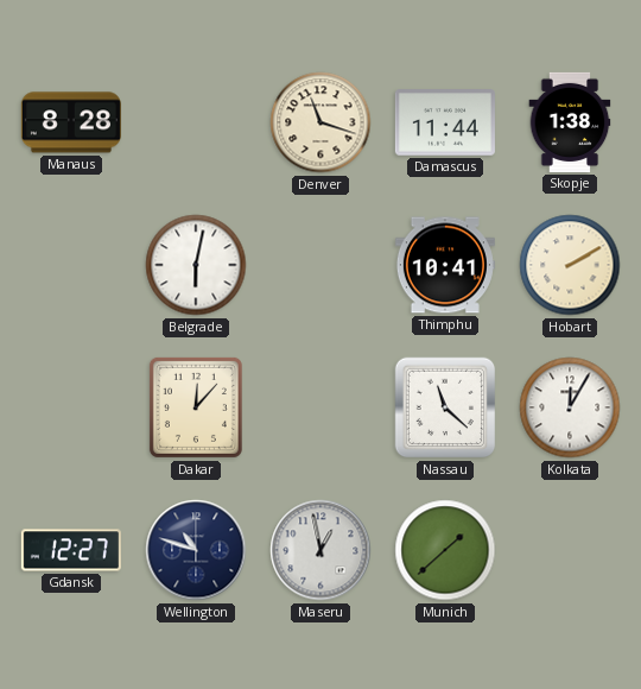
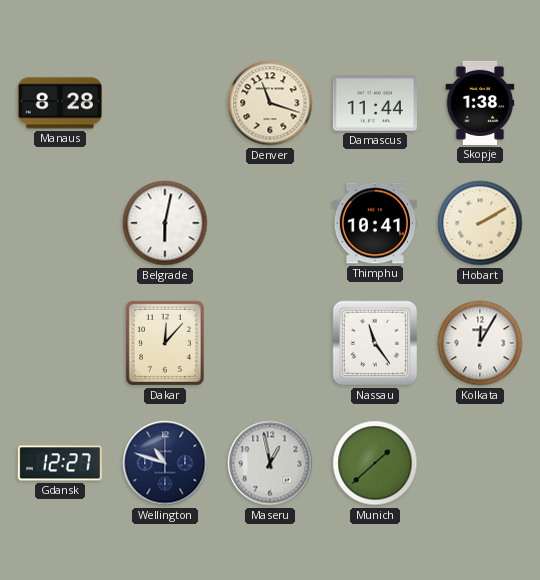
Nassau: 11:22 -> 11:24
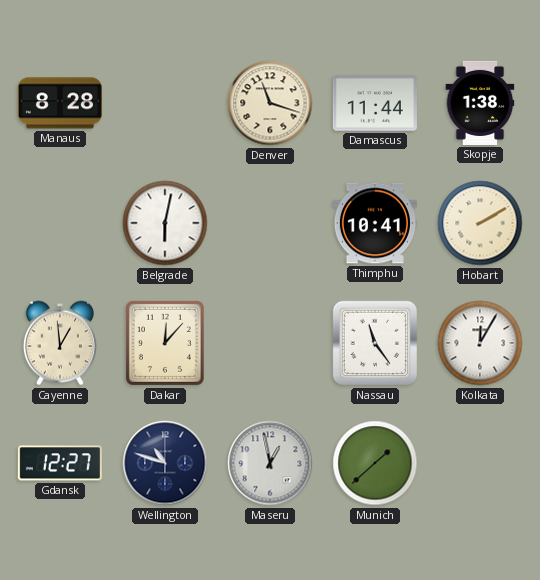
Cayenne: none -> 12:59
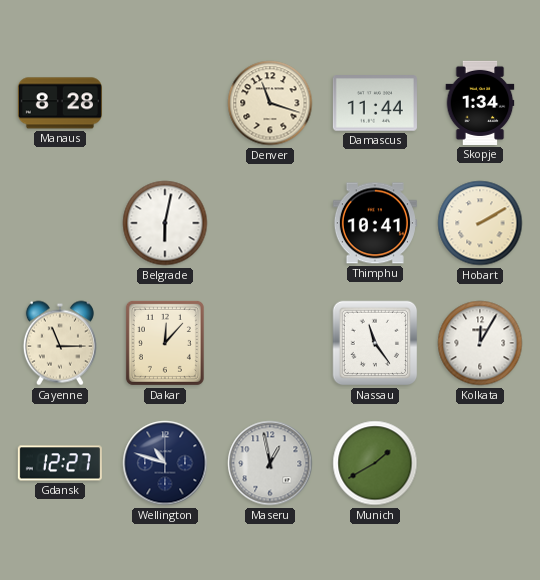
Skopje: 1:38 -> 1:34
Cayenne: 12:59 -> 11:15
Munich: 1:38 -> 1:40
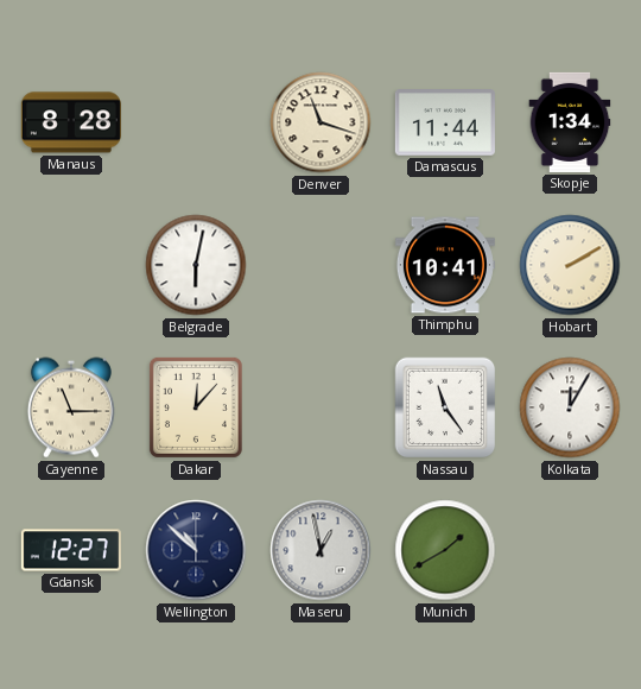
Wellington: 10:48 -> 10:52
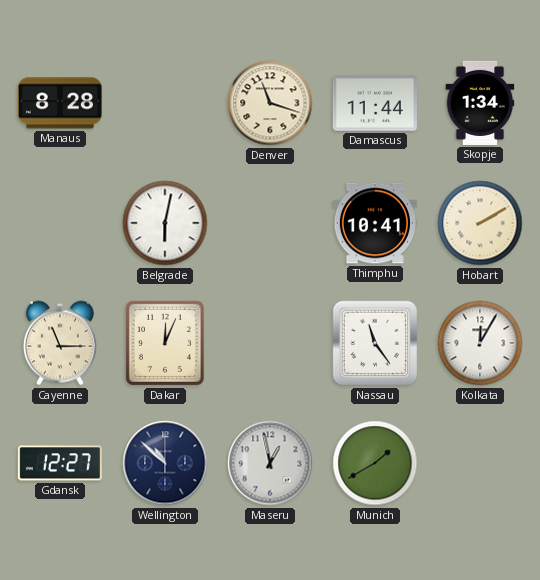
Dakar: 12:07 -> 12:04
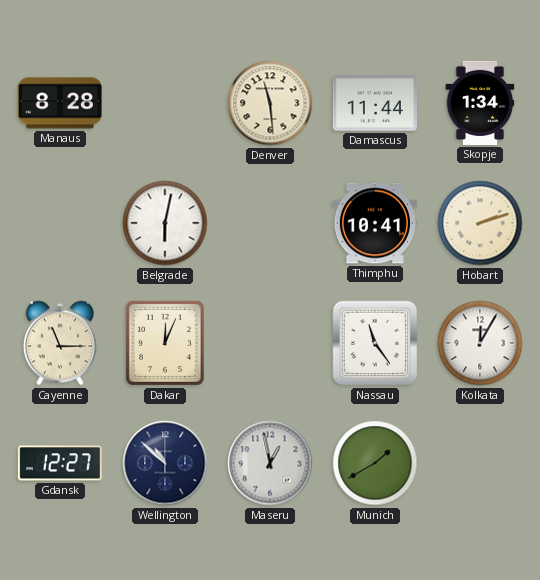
Denver: 11:18 -> 11:29
Hobart: 2:10 -> 2:12
